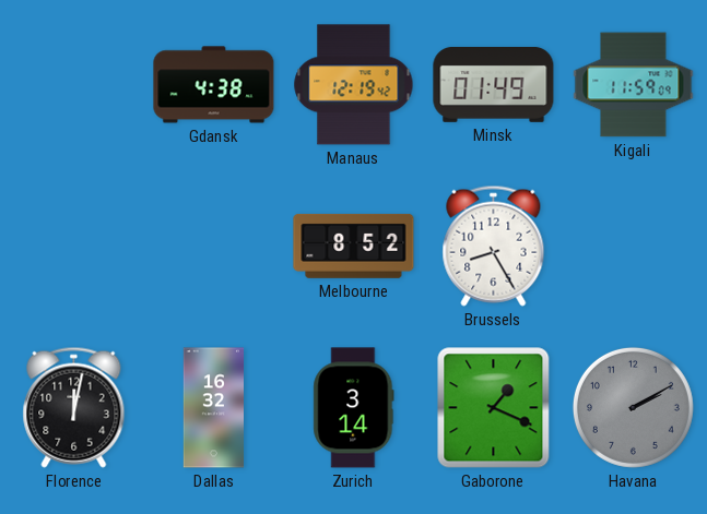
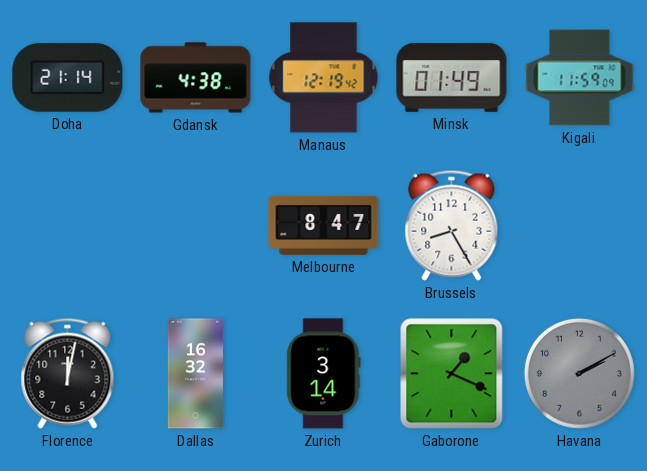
Doha: none -> 21:14
Melbourne: 8:52 -> 8:47
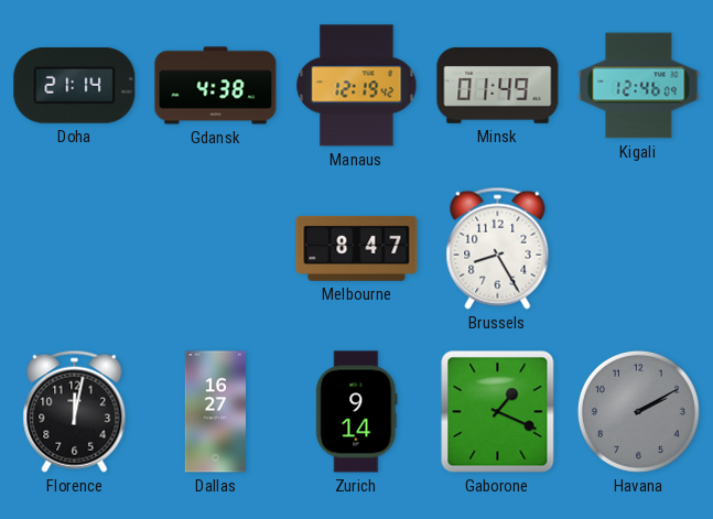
Kigali: 11:59 -> 12:46
Dallas: 16:32 -> 16:27
Zurich: 3:14 -> 9:14
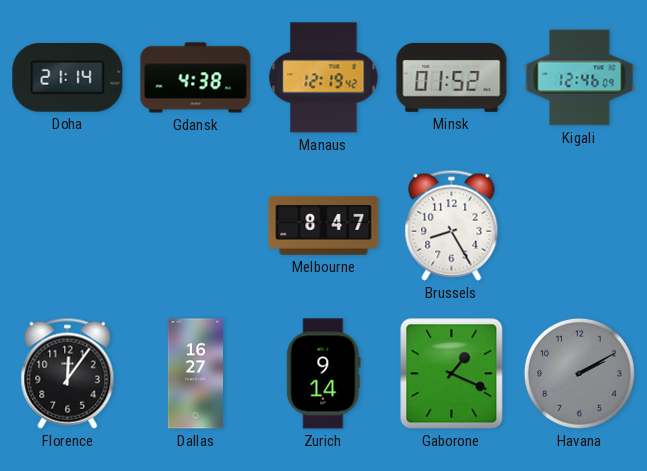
Minsk: 01:49 -> 01:52
Florence: 12:02 -> 12:06
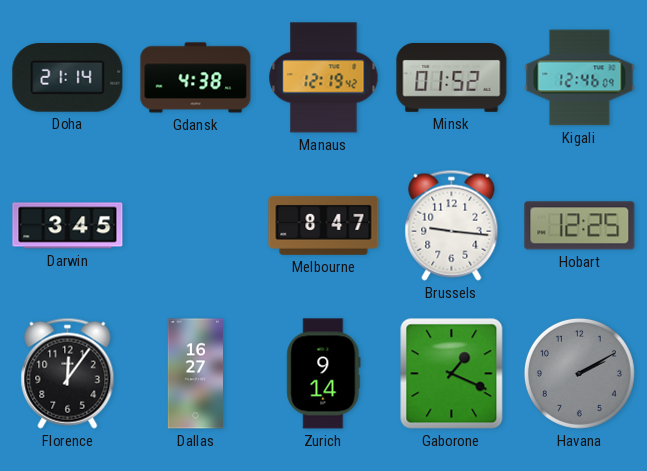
Darwin: none -> 3:45
Brussels: 8:25 -> 9:16
Hobart: none -> 12:25
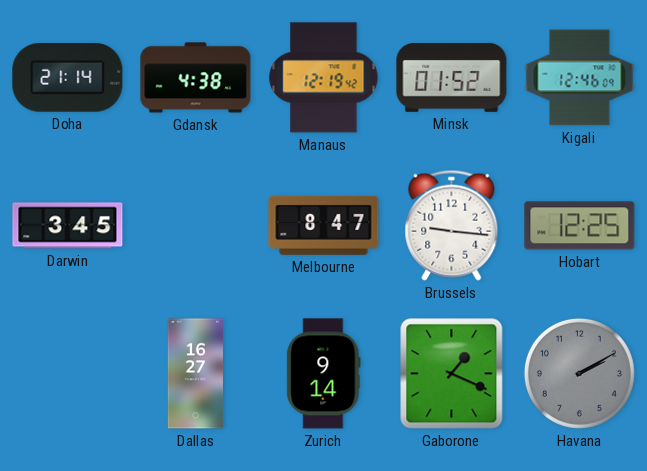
Florence: 12:06 -> none
